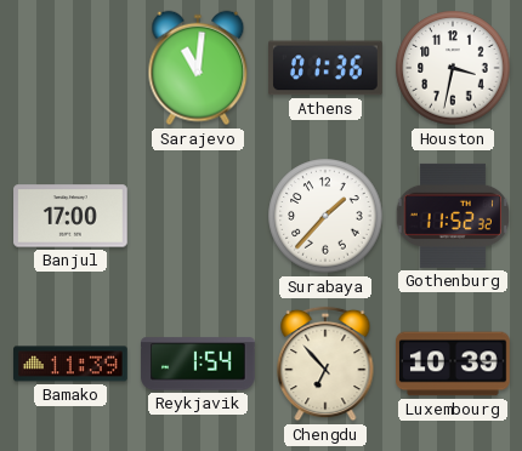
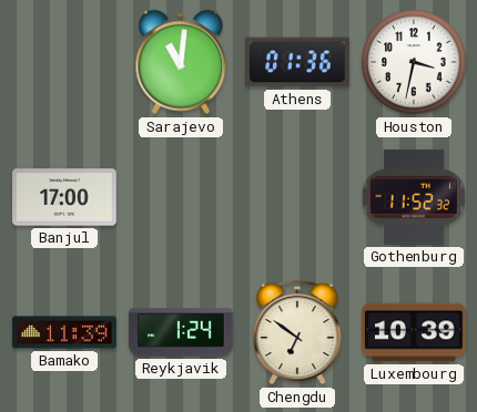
Surabaya: 1:37 -> none
Reykjavik: 1:54 -> 1:24
Chengdu: 6:53 -> 6:51
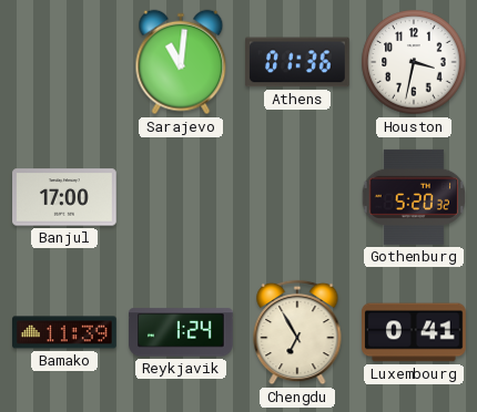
Gothenburg: 11:52 -> 5:20
Chengdu: 6:51 -> 6:55
Luxembourg: 10:39 -> 0:41
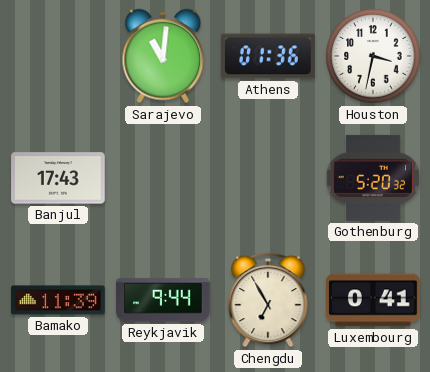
Banjul: 17:00 -> 17:43
Reykjavik: 1:24 -> 9:44
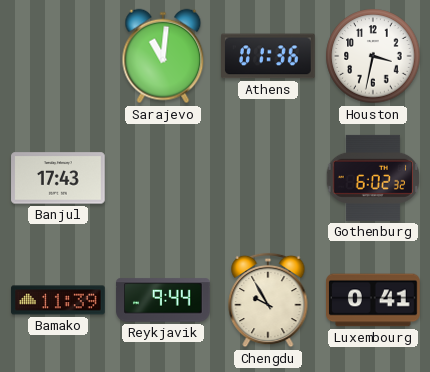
Gothenburg: 5:20 -> 6:02
Chengdu: 6:55 -> 9:55
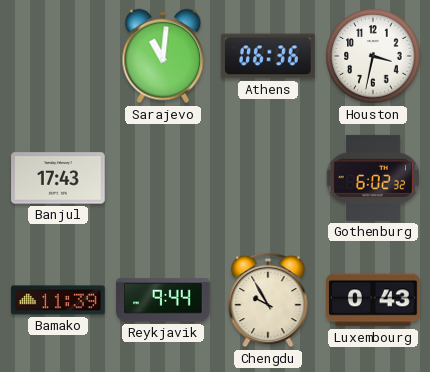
Athens: 01:36 -> 06:36
Luxembourg: 0:41 -> 0:43
